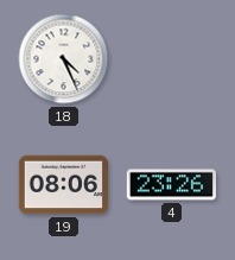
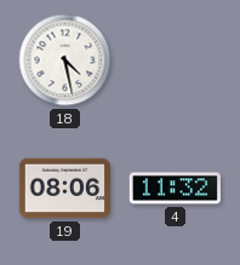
18: 4:26 -> 4:28
4: 23:26 -> 11:32
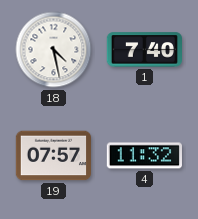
1: none -> 7:40
19: 08:06 -> 07:57
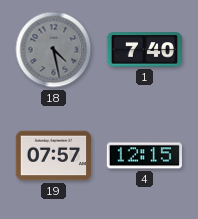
18 dial: white -> grey
4: 11:32 -> 12:15
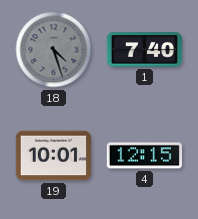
18: 4:28 -> 4:27
19: 07:57 -> 10:01
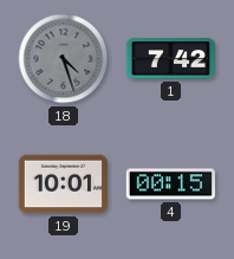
1: 7:40 -> 7:42
4: 12:15 -> 00:15
